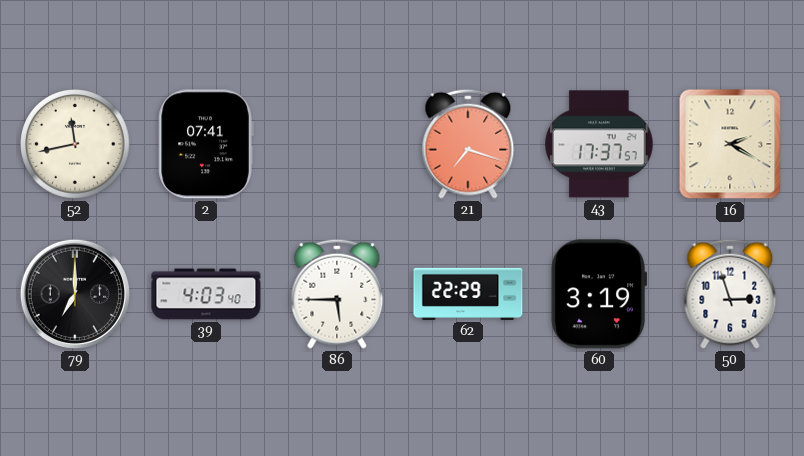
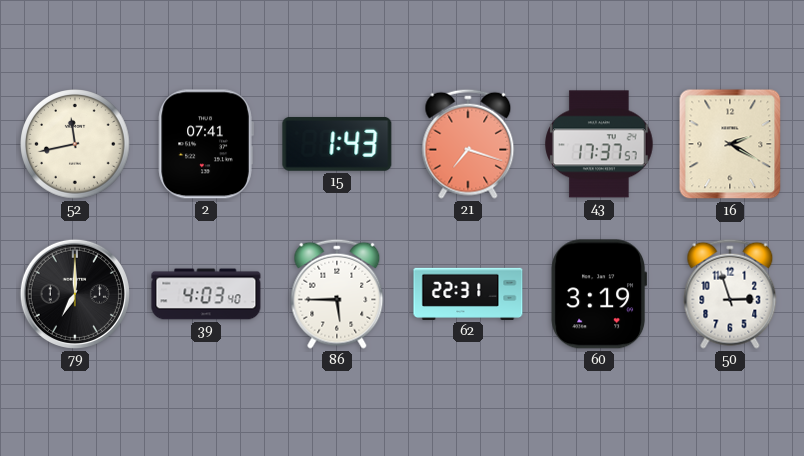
15: none -> 1:43
62: 22:29 -> 22:31
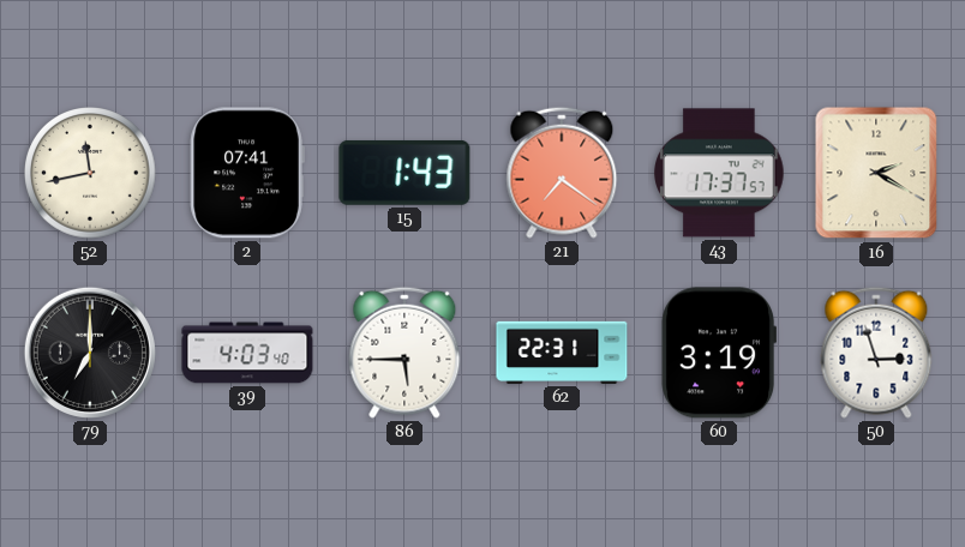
21: 7:18 -> 7:21
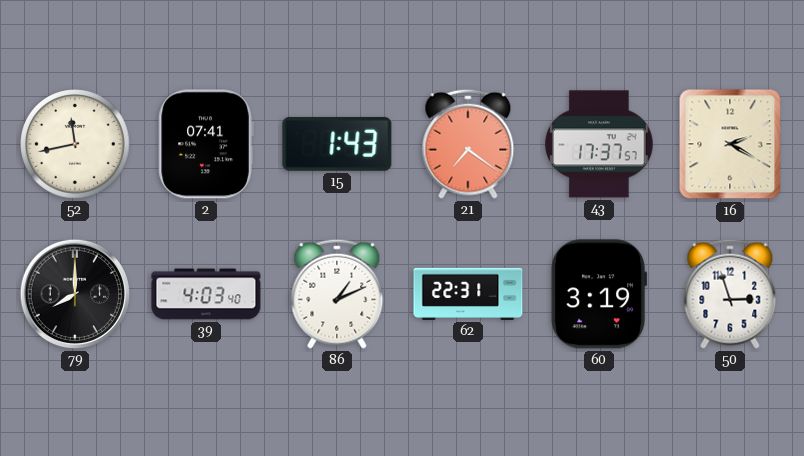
79: 7:00 -> 8:00
86: 5:45 -> 1:11
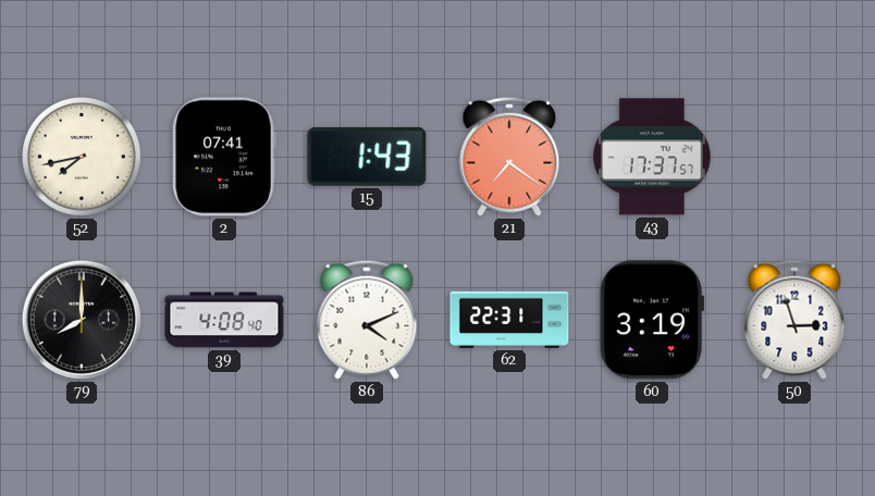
52: 11:43 -> 7:43
16: 2:20 -> none
39: 4:03 -> 4:08
86: 1:11 -> 4:11
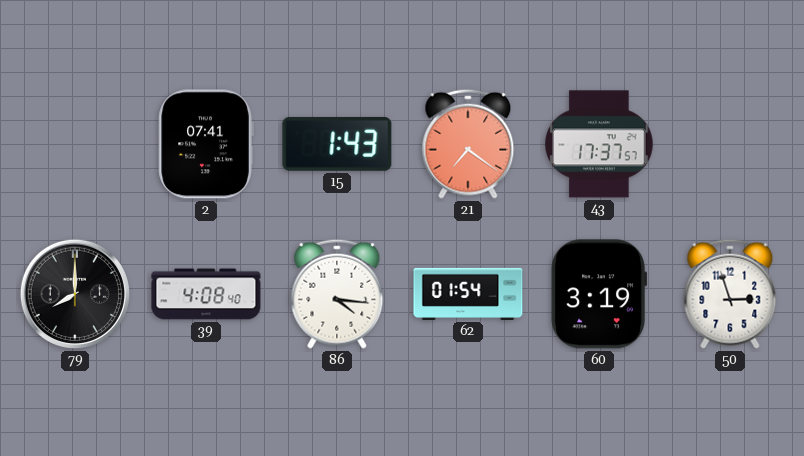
52: 7:43 -> none
86: 4:11 -> 4:16
62: 22:31 -> 01:54
